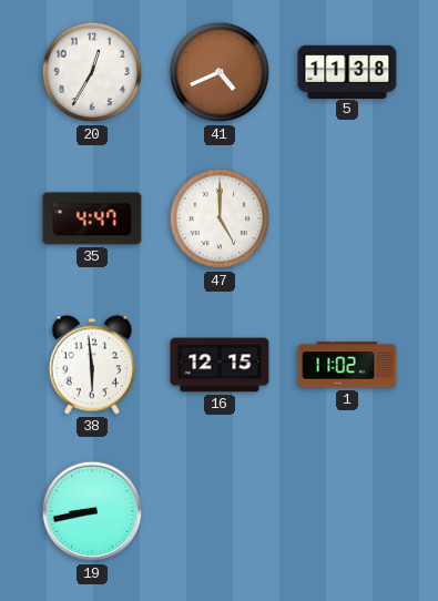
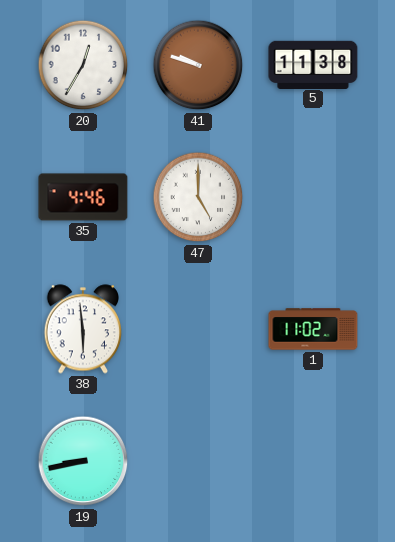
41: 4:41 -> 9:48
35: 4:47 -> 4:46
16: 12:15 -> none
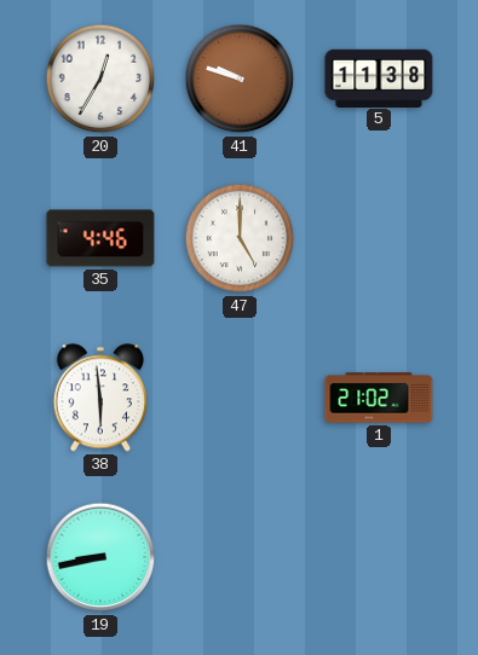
1: 11:02 -> 21:02
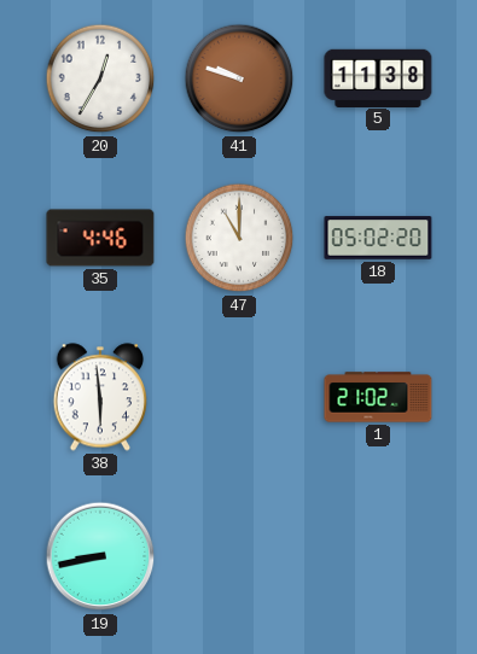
47: 5:00 -> 11:00
18: none -> 05:02
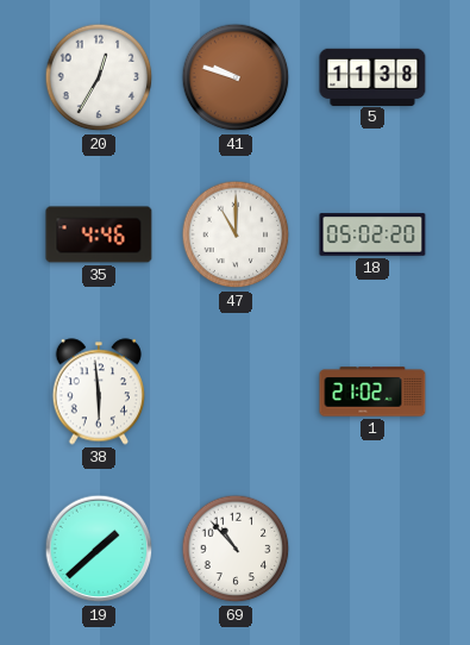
19: 8:43 -> 1:38
69: none -> 10:53
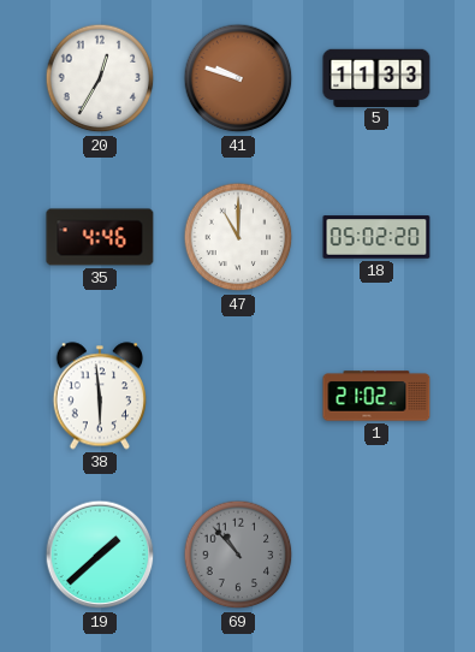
5: 11:38 -> 11:33
69 dial: white -> grey
